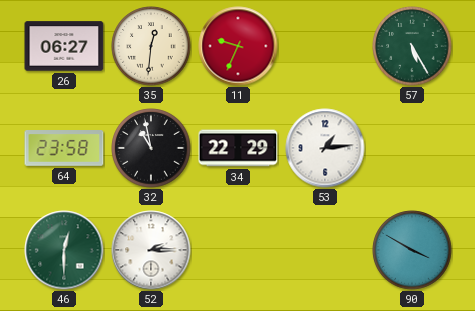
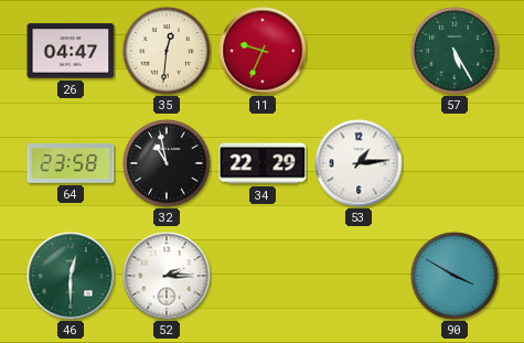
26: 06:27 -> 04:47
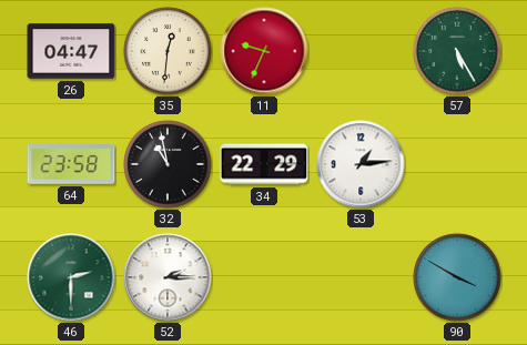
46: 12:30 -> 2:30
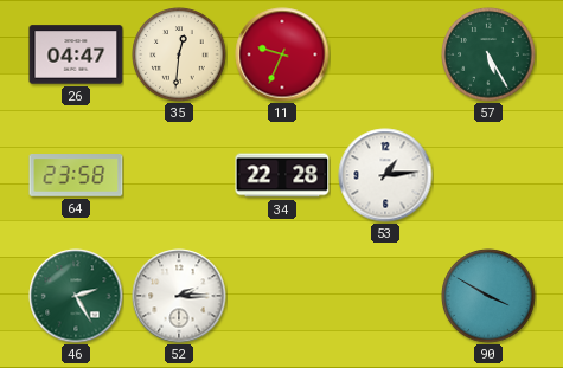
32: 10:58 -> none
34: 22:29 -> 22:28
46: 2:30 -> 2:25
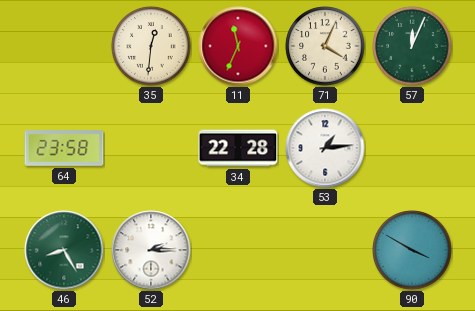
26: 04:47 -> none
11: 9:34 -> 11:34
71: none -> 4:04
57: 5:25 -> 12:04
46: 2:25 -> 8:25
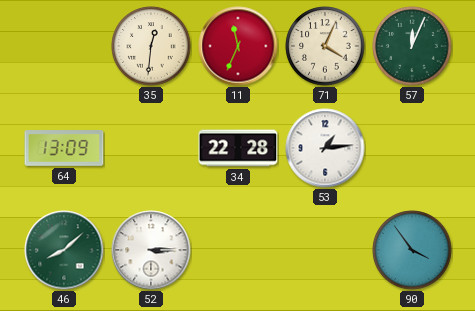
64: 23:58 -> 13:09
46: 8:25 -> 8:08
52: 2:15 -> 3:15
90: 3:50 -> 3:54
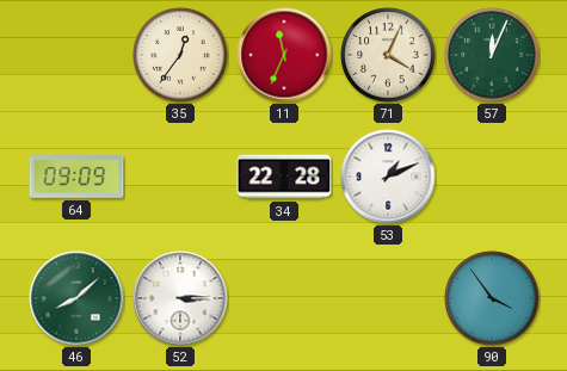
35: 12:31 -> 12:36
64: 13:09 -> 09:09
53: 1:14 -> 1:11
